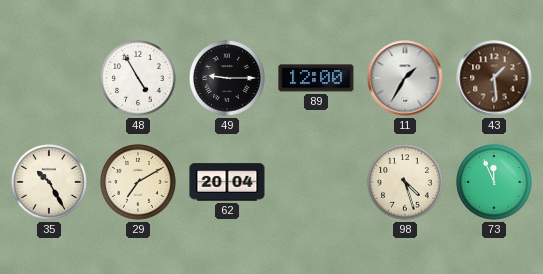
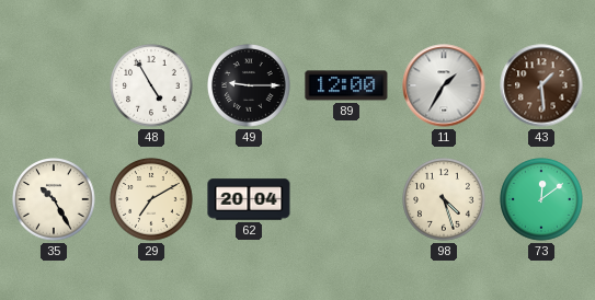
73: 11:56 -> 12:09
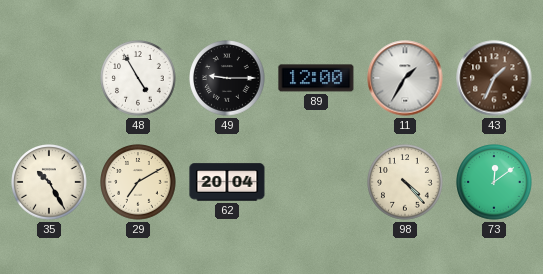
43: 1:29 -> 1:34
98: 4:27 -> 4:23
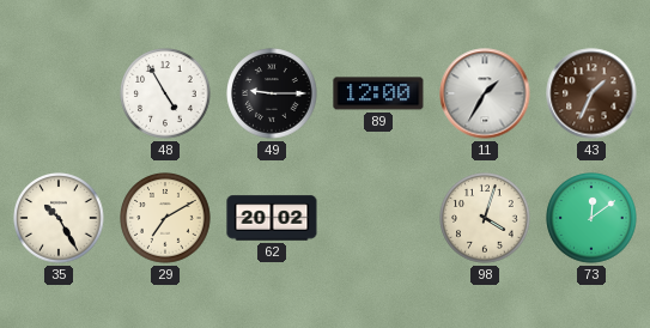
62: 20:04 -> 20:02
98: 4:23 -> 4:03
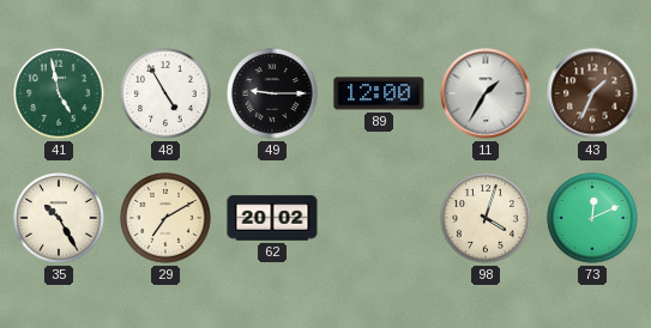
41: none -> 4:58
73: 12:09 -> 12:11
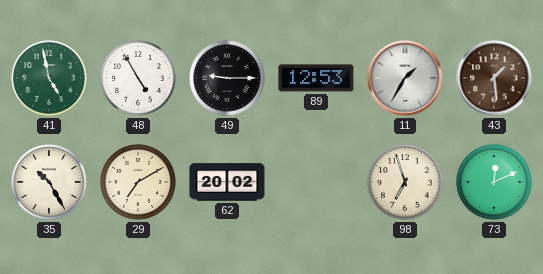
89: 12:00 -> 12:53
43: 1:34 -> 1:29
98: 4:03 -> 6:57
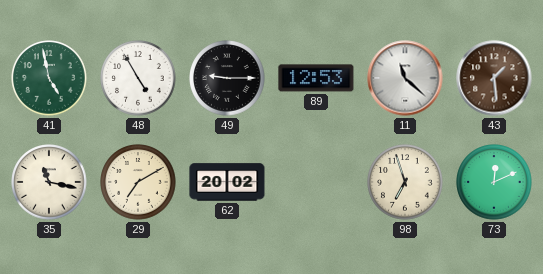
11: 1:35 -> 11:22
35: 10:25 -> 11:17
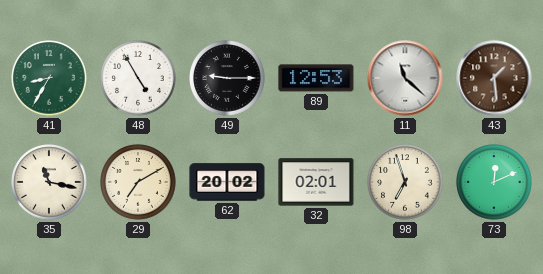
41: 4:58 -> 8:35
32: none -> 02:01
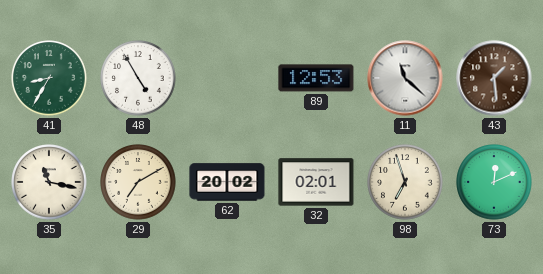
49: 9:15 -> none
